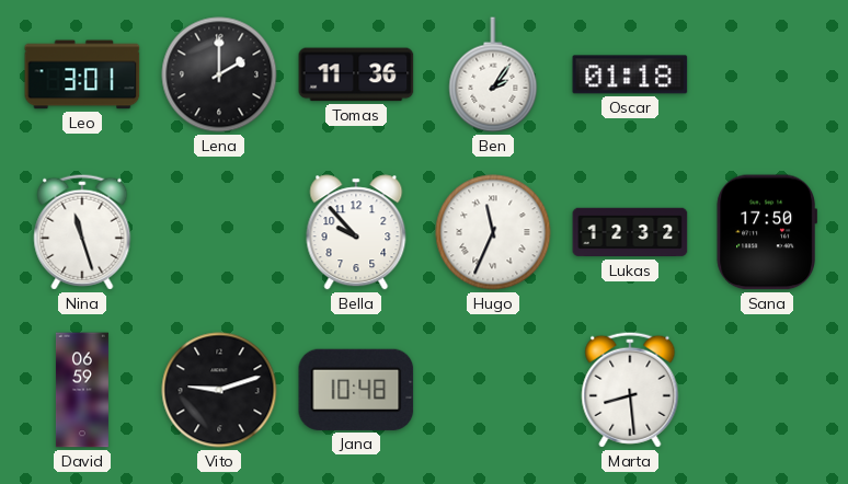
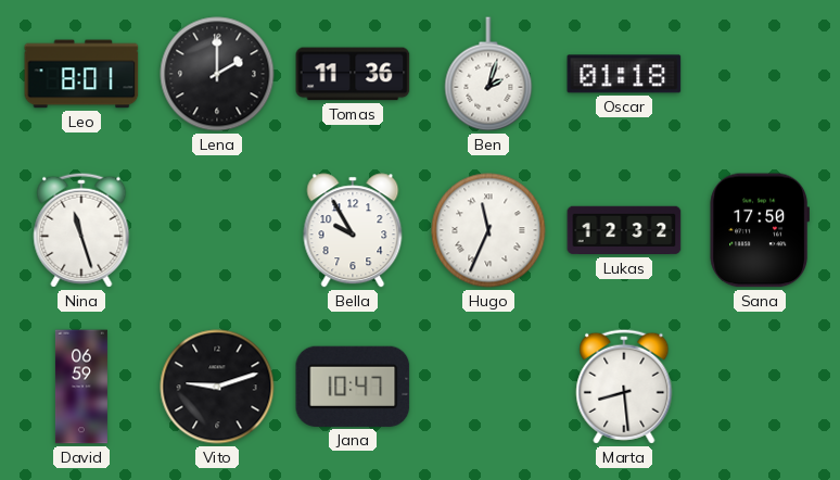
Leo: 3:01 -> 8:01
Ben: 2:06 -> 2:03
Bella: 9:53 -> 9:55
Jana: 10:48 -> 10:47
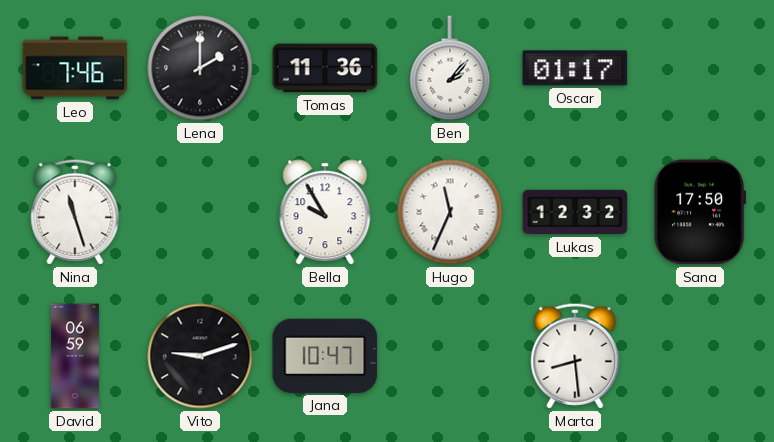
Leo: 8:01 -> 7:46
Ben: 2:03 -> 2:07
Oscar: 01:18 -> 01:17
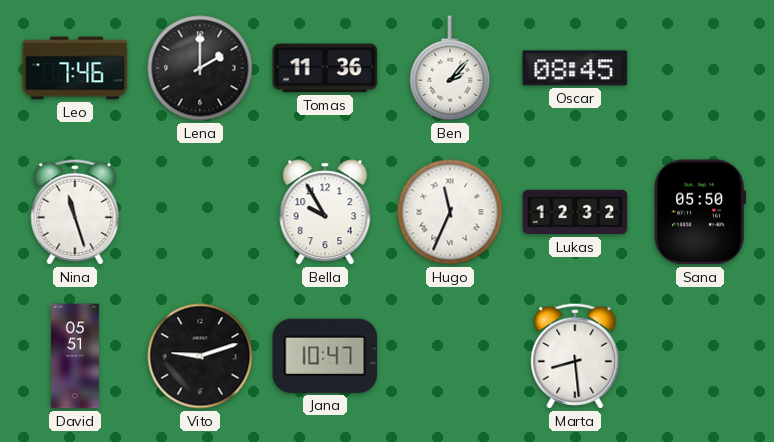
Oscar: 01:17 -> 08:45
Sana: 17:50 -> 05:50
David: 06:59 -> 05:51
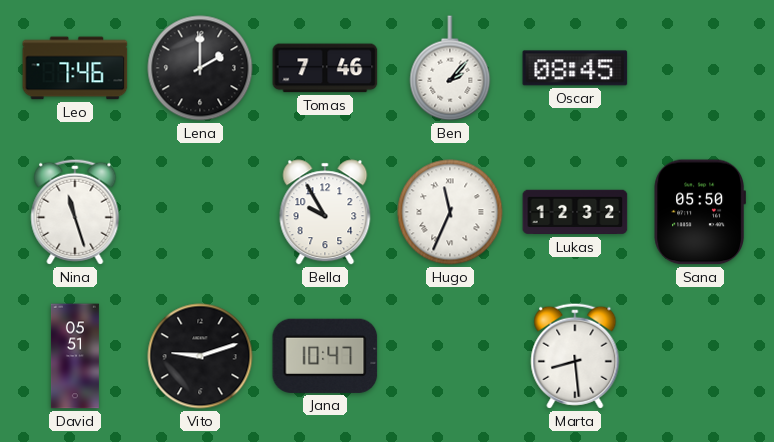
Tomas: 11:36 -> 7:46
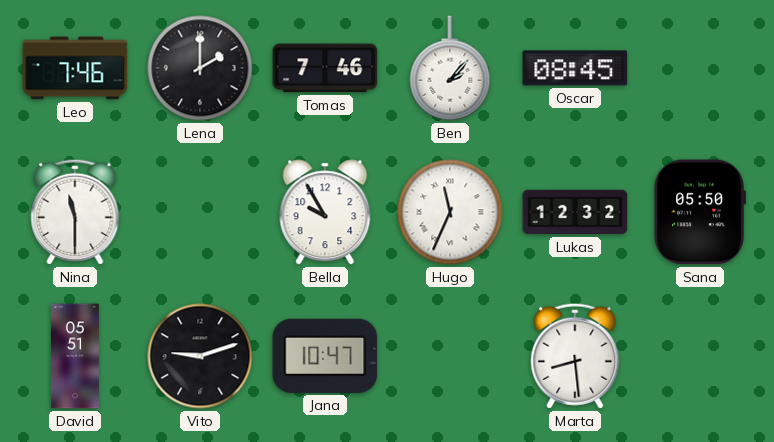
Nina: 11:27 -> 11:30
